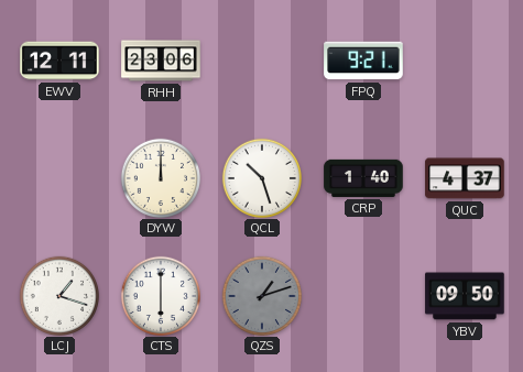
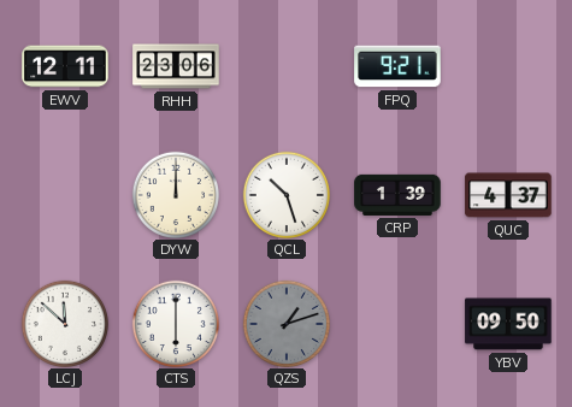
CRP: 1:40 -> 1:39
LCJ: 1:18 -> 11:52
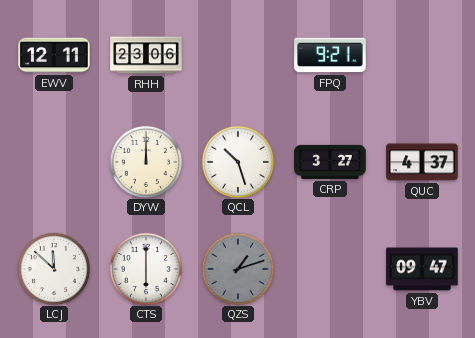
CRP: 1:39 -> 3:27
YBV: 09:50 -> 09:47
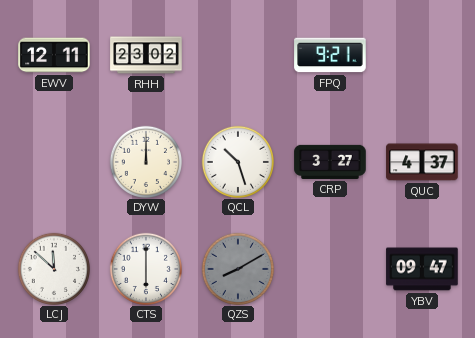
RHH: 23:06 -> 23:02
QZS: 1:12 -> 8:10
